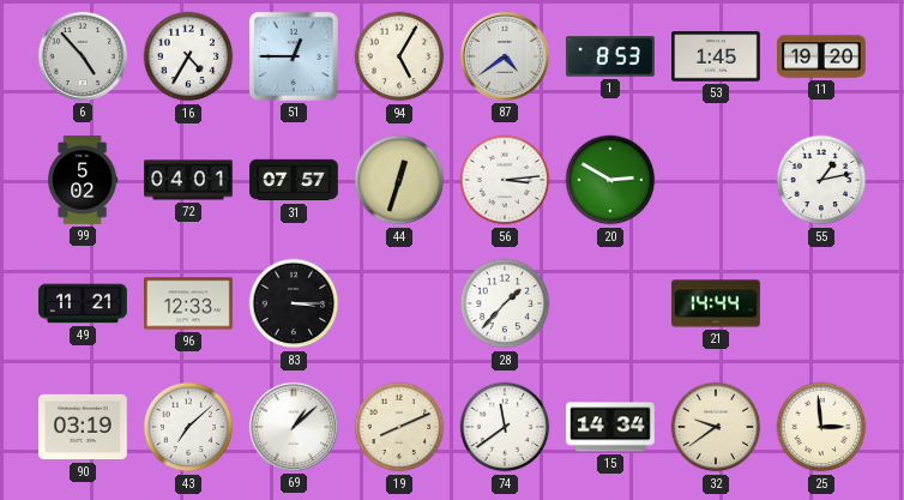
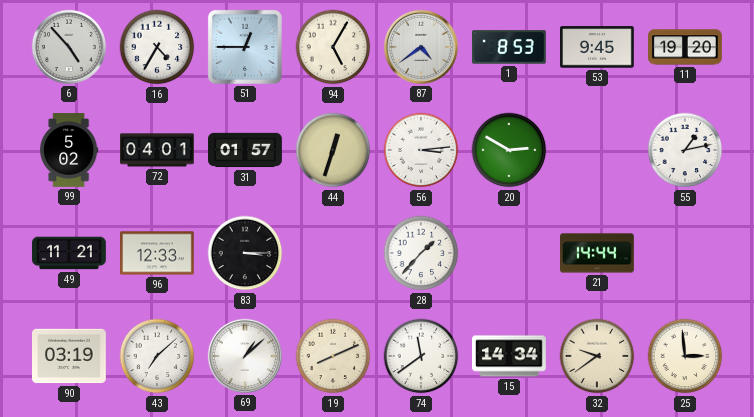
53: 1:45 -> 9:45
31: 07:57 -> 01:57
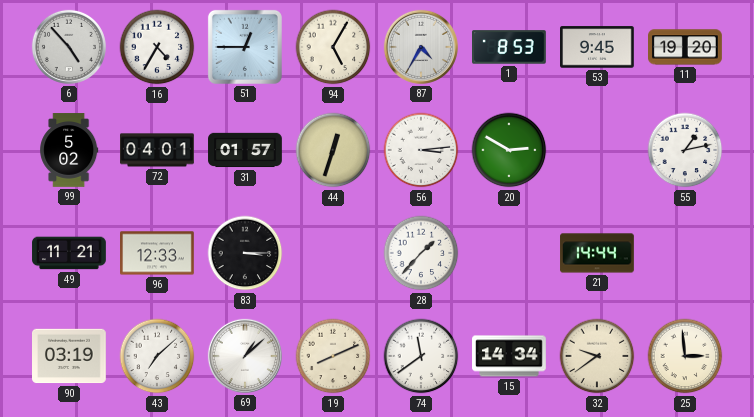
87: 4:39 -> 4:35
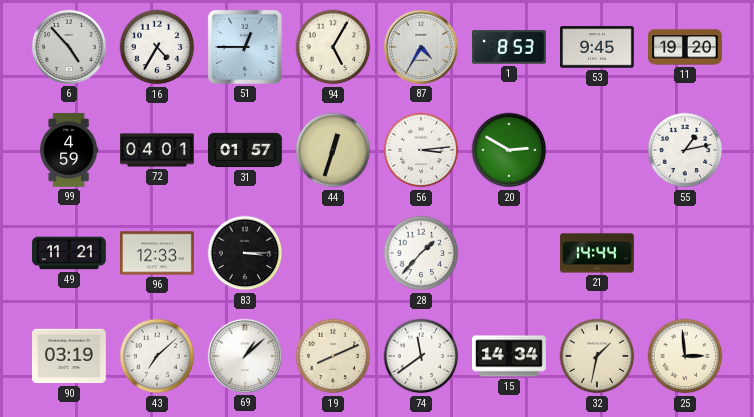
99: 5:02 -> 4:59
32: 9:39 -> 1:32
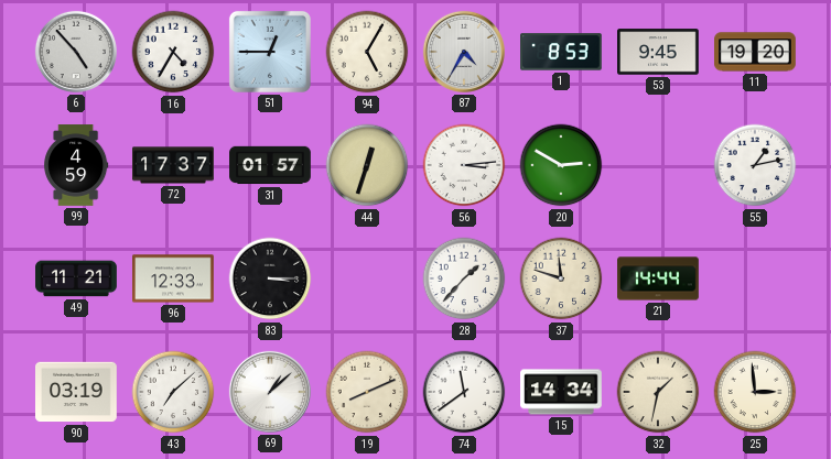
72: 04:01 -> 17:37
37: none -> 11:48
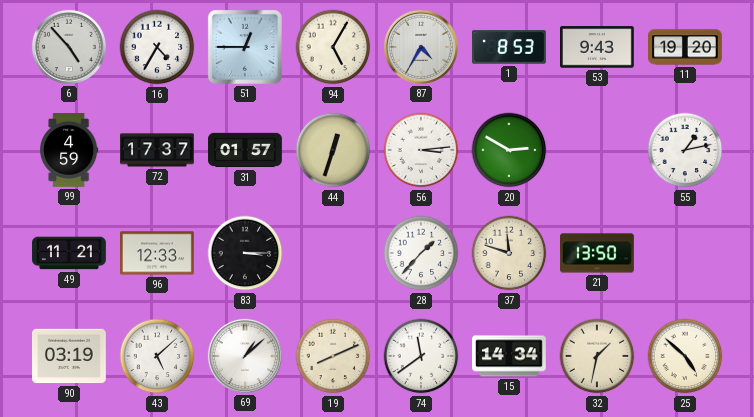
53: 9:45 -> 9:43
21: 14:44 -> 13:50
43: 7:08 -> 5:08
25: 2:59 -> 4:52
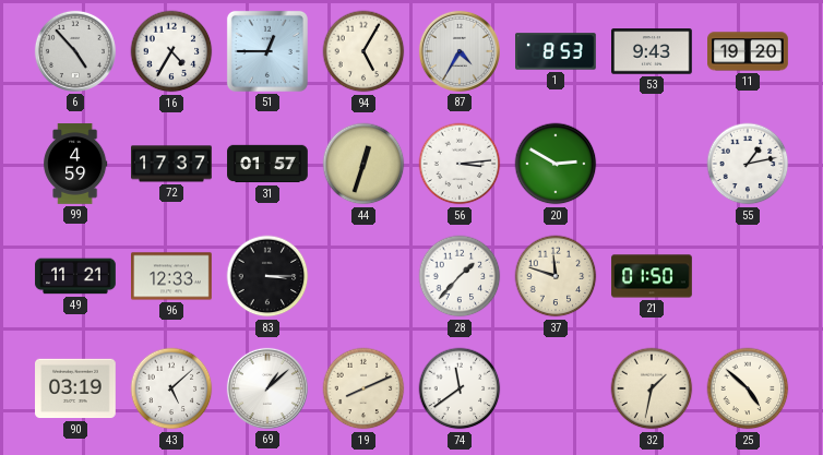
21: 13:50 -> 01:50
15: 14:34 -> none
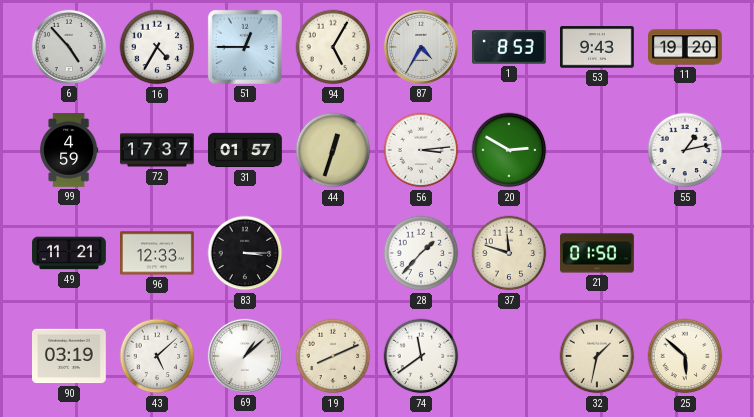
25: 4:52 -> 5:52
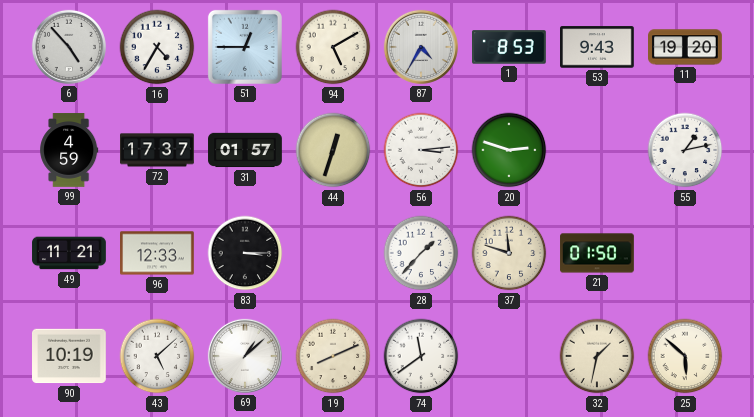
94: 5:05 -> 5:10
20: 2:50 -> 2:48
90: 03:19 -> 10:19
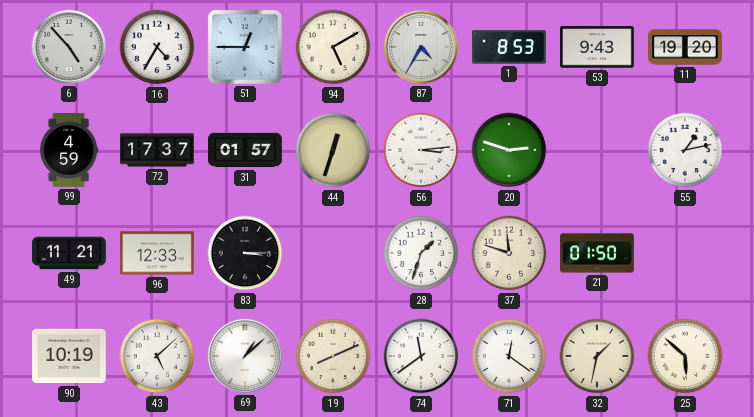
28: 1:37 -> 1:33
71: none -> 12:21
